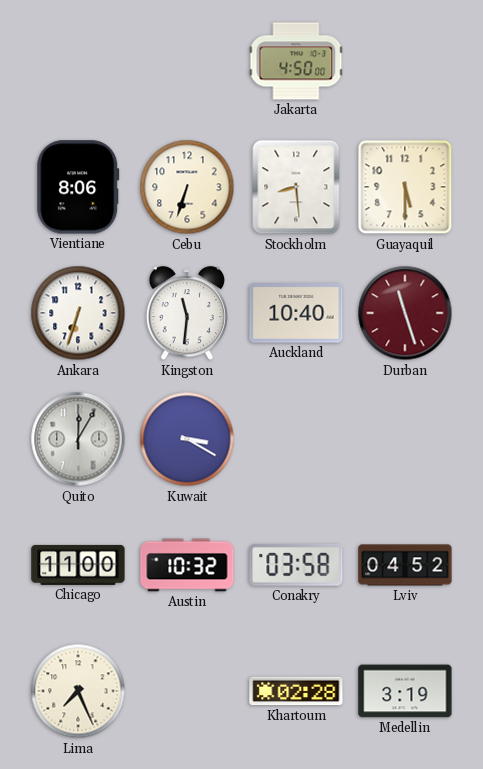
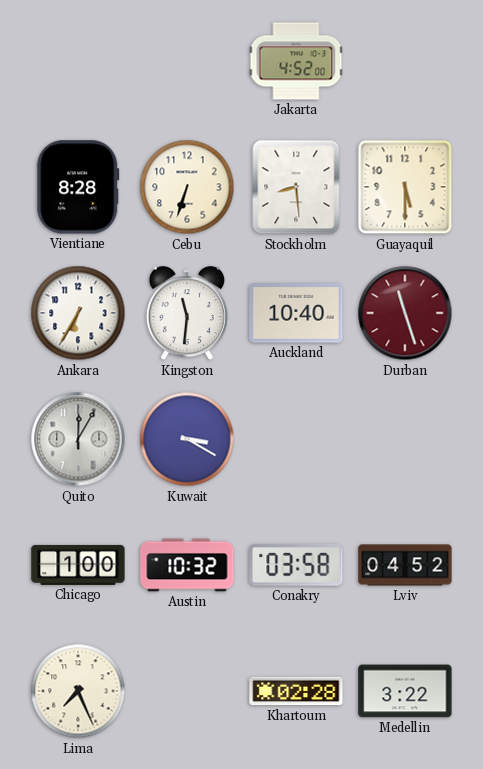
Jakarta: 4:50 -> 4:52
Vientiane: 8:06 -> 8:28
Ankara: 6:33 -> 6:35
Chicago: 11:00 -> 1:00
Medellin: 3:19 -> 3:22
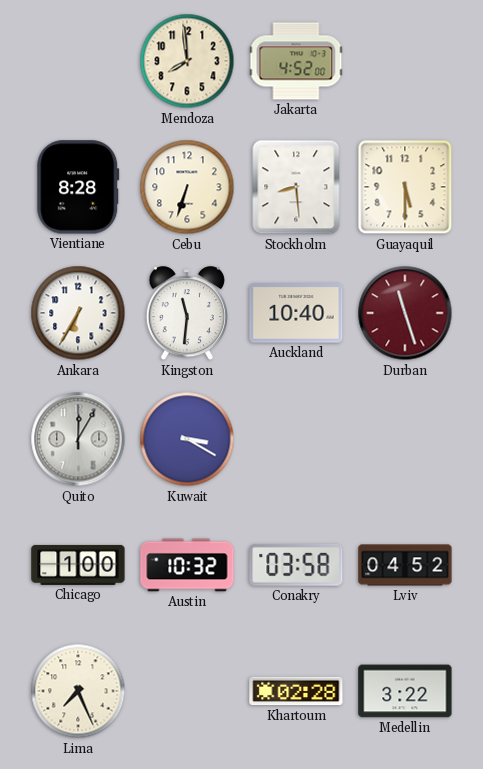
Mendoza: none -> 7:59
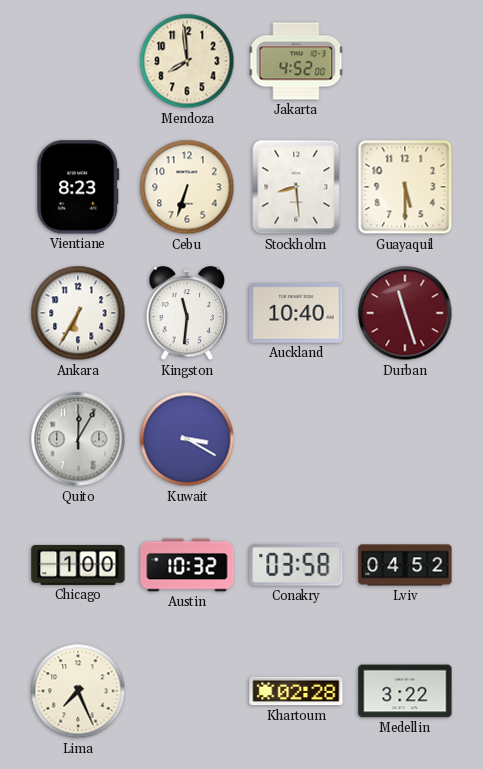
Vientiane: 8:28 -> 8:23
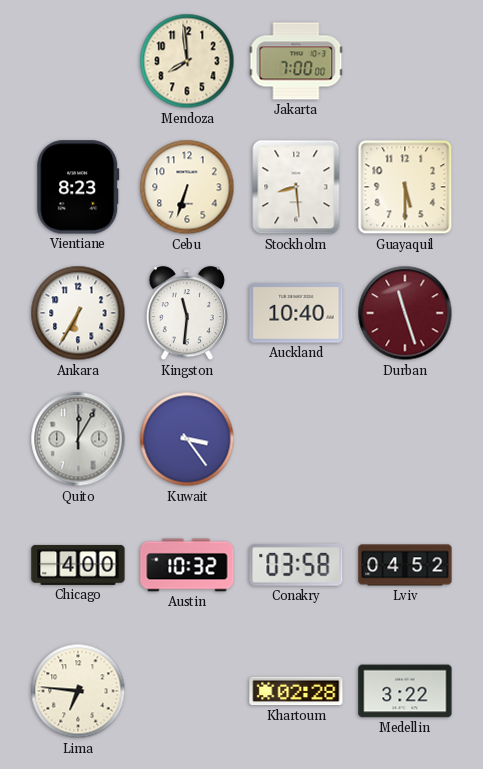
Jakarta: 4:52 -> 7:00
Kuwait: 3:20 -> 3:24
Chicago: 1:00 -> 4:00
Lima: 7:26 -> 6:46
